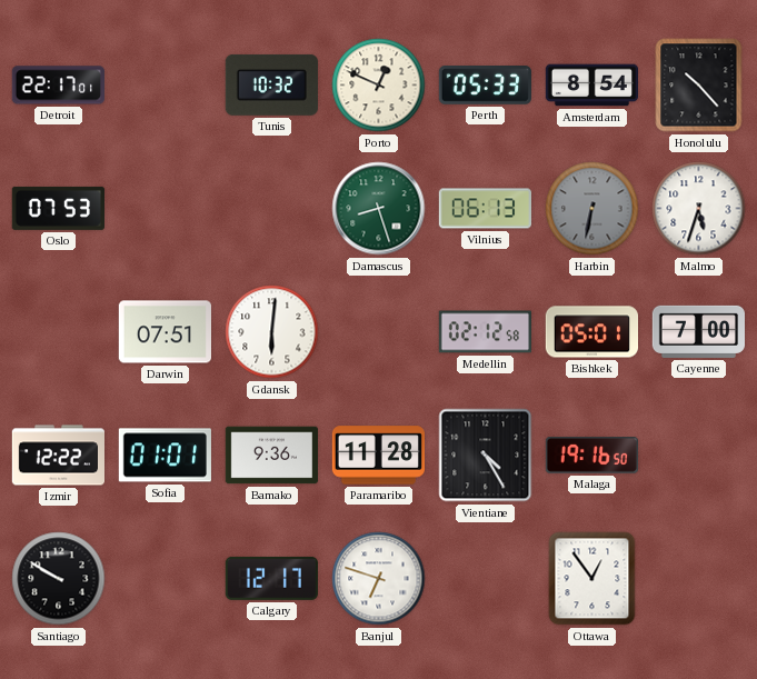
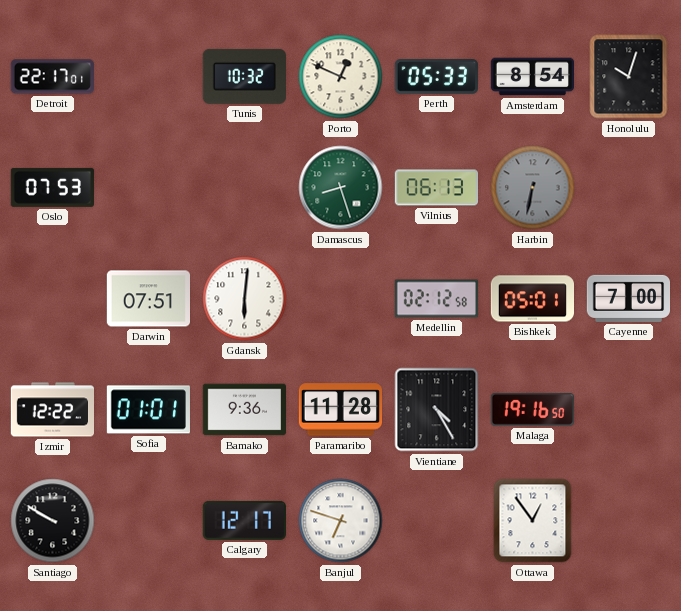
Honolulu: 10:23 -> 10:03
Malmo: 5:33 -> none
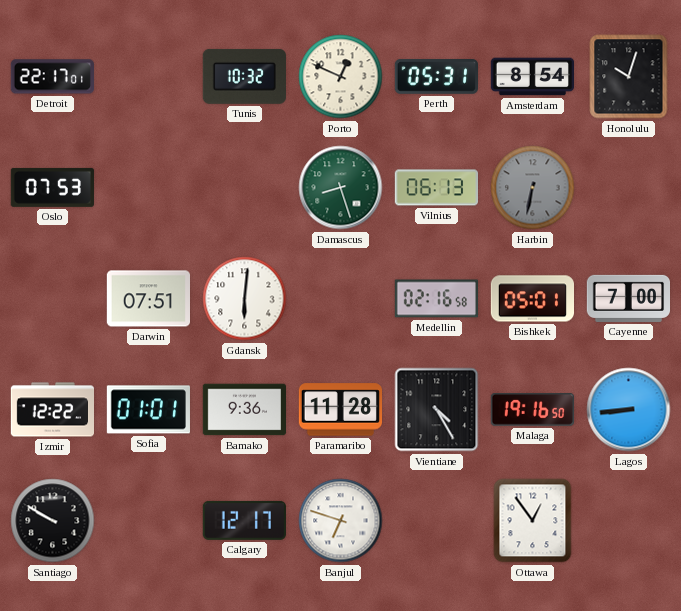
Perth: 05:33 -> 05:31
Medellin: 02:12 -> 02:16
Lagos: none -> 8:44
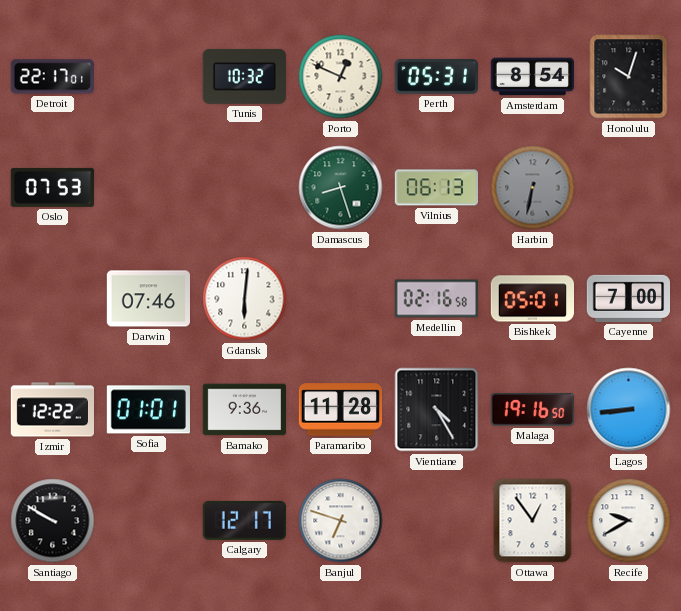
Darwin: 07:51 -> 07:46
Recife: none -> 9:40
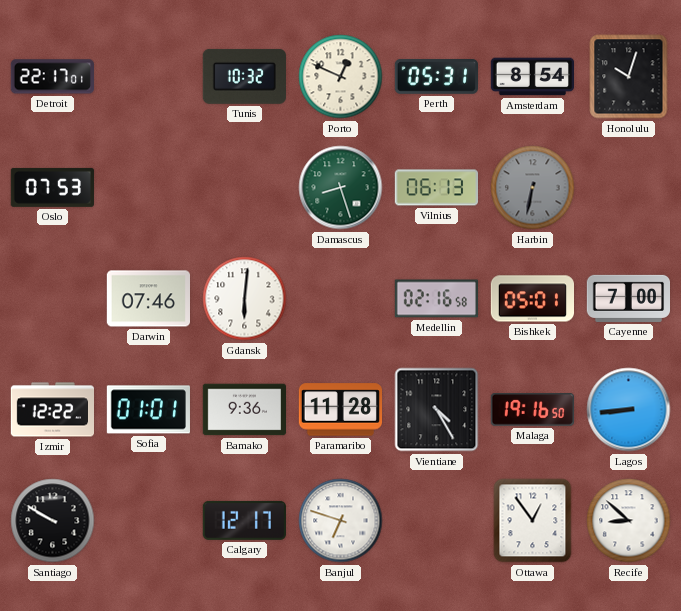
Recife: 9:40 -> 8:52
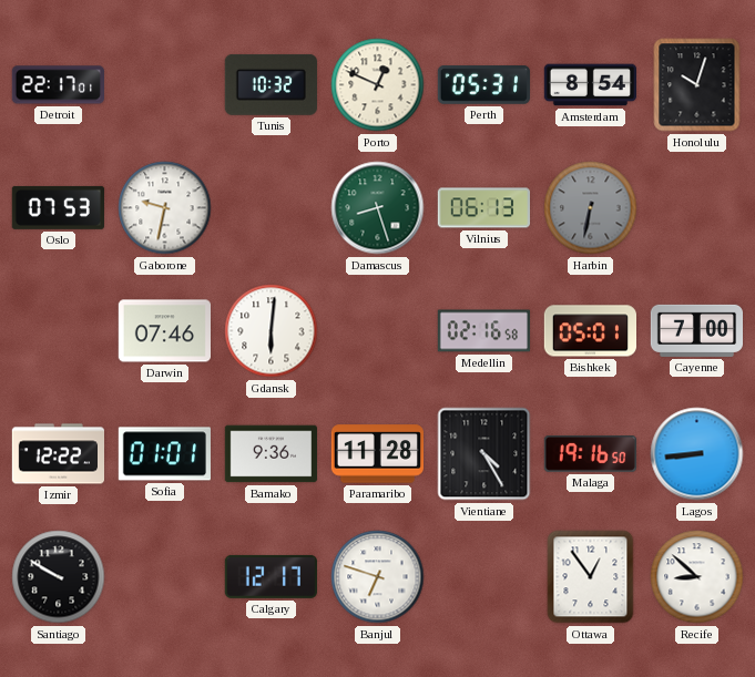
Gaborone: none -> 9:32
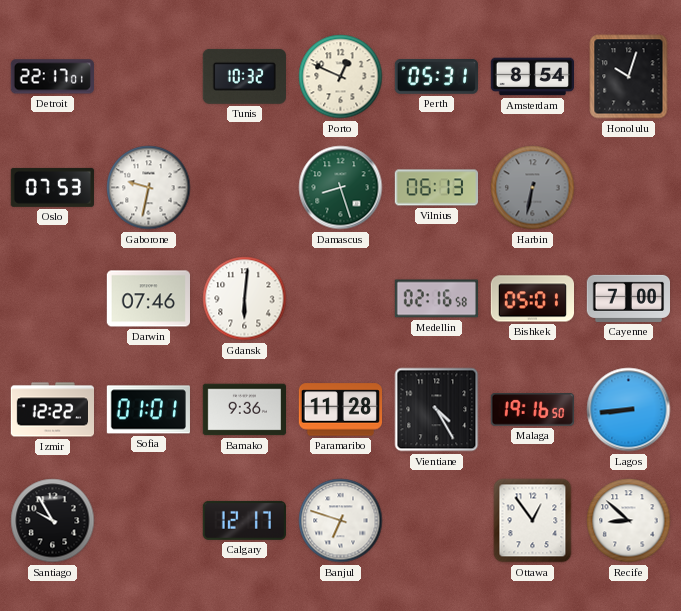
Santiago: 9:50 -> 9:55
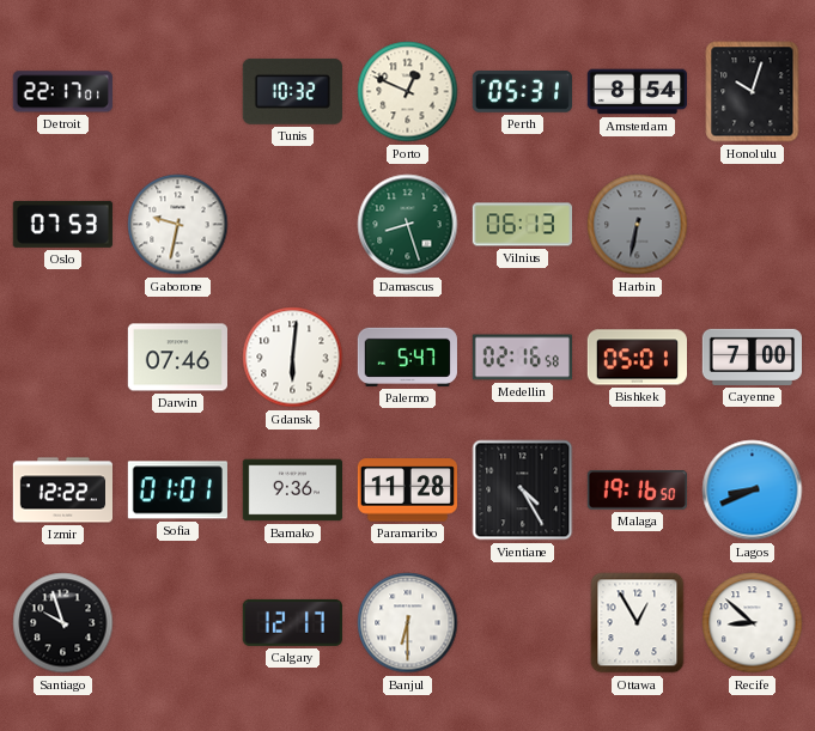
Palermo: none -> 5:47
Lagos: 8:44 -> 8:41
Santiago: 9:55 -> 9:57
Banjul: 6:48 -> 6:30
Ottawa: 12:54 -> 12:55
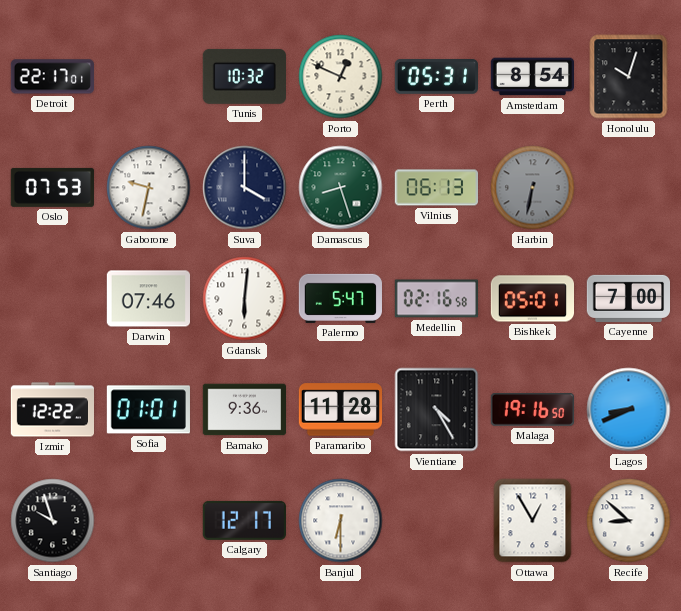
Suva: none -> 4:00
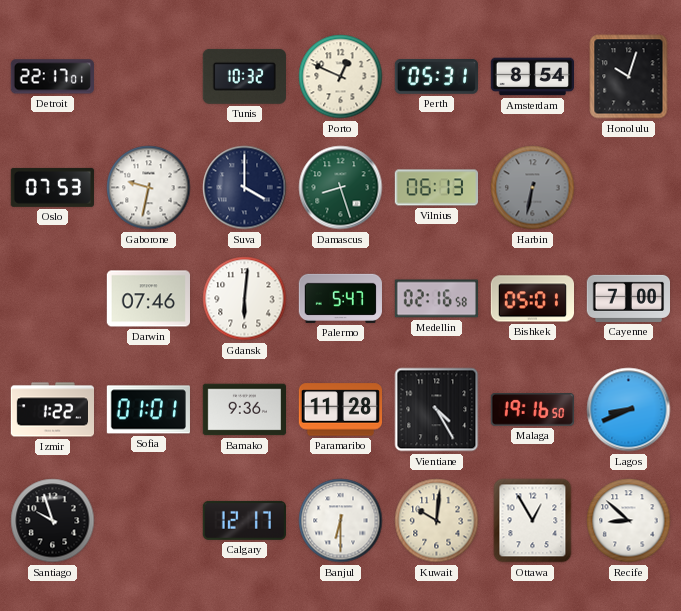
Izmir: 12:22 -> 1:22
Kuwait: none -> 10:01
